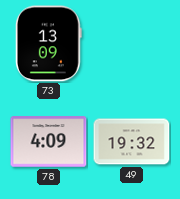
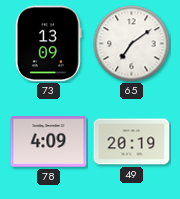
65: none -> 7:09
49: 19:32 -> 20:19
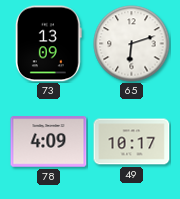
65: 7:09 -> 6:12
49: 20:19 -> 10:17
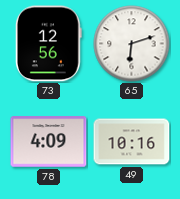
73: 13:09 -> 12:56
49: 10:17 -> 10:16
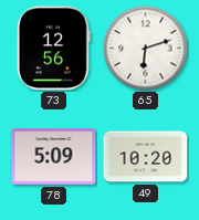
78: 4:09 -> 5:09
49: 10:16 -> 10:20
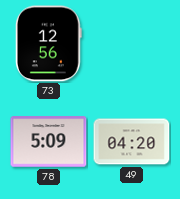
65: 6:12 -> none
49: 10:20 -> 04:20
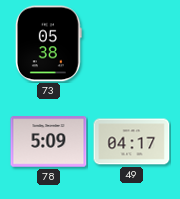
73: 12:56 -> 05:38
49: 04:20 -> 04:17
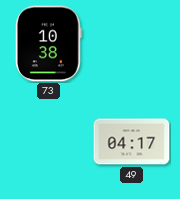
73: 05:38 -> 10:38
78: 5:09 -> none
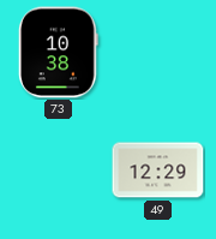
49: 04:17 -> 12:29
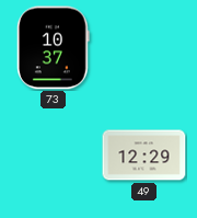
73: 10:38 -> 10:37
